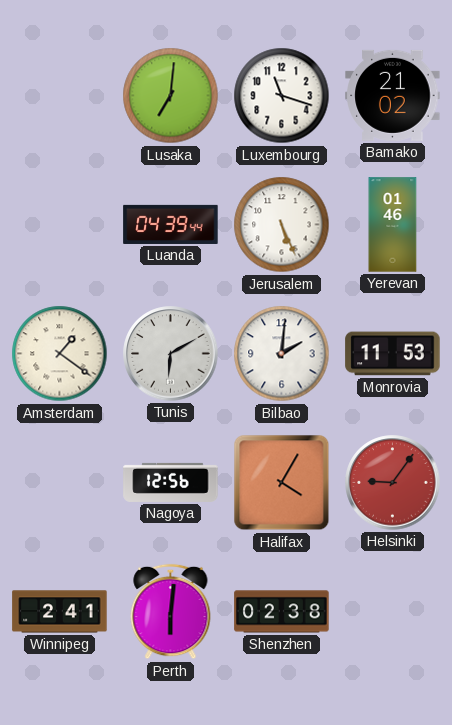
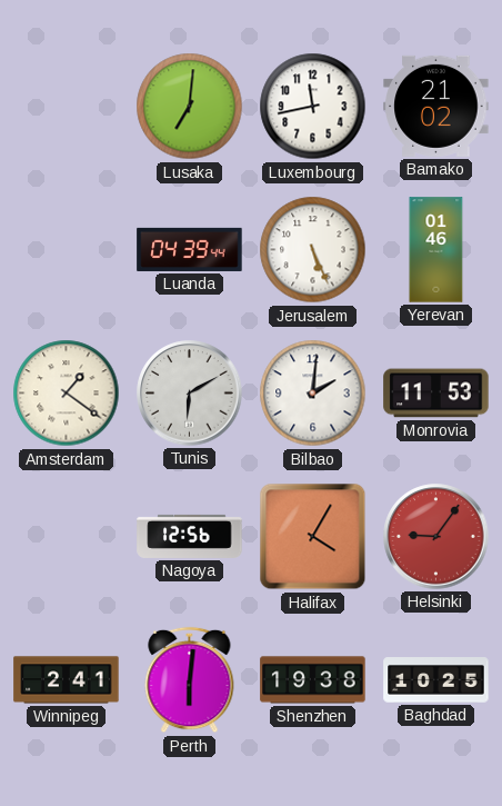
Luxembourg: 11:18 -> 11:43
Shenzhen: 02:38 -> 19:38
Baghdad: none -> 10:25
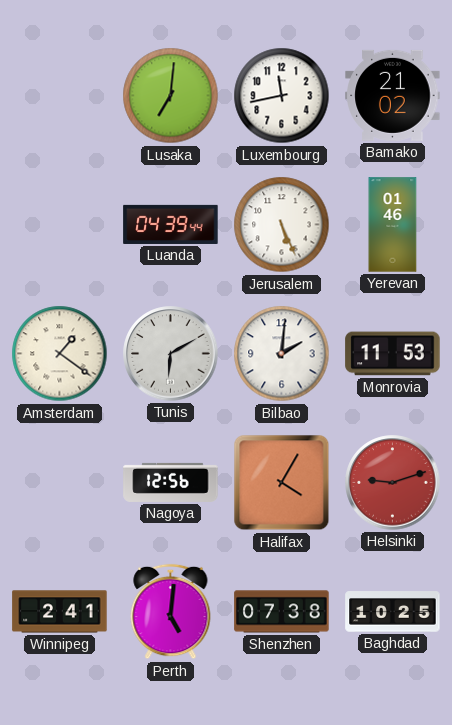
Helsinki: 9:06 -> 9:12
Perth: 6:01 -> 5:01
Shenzhen: 19:38 -> 07:38
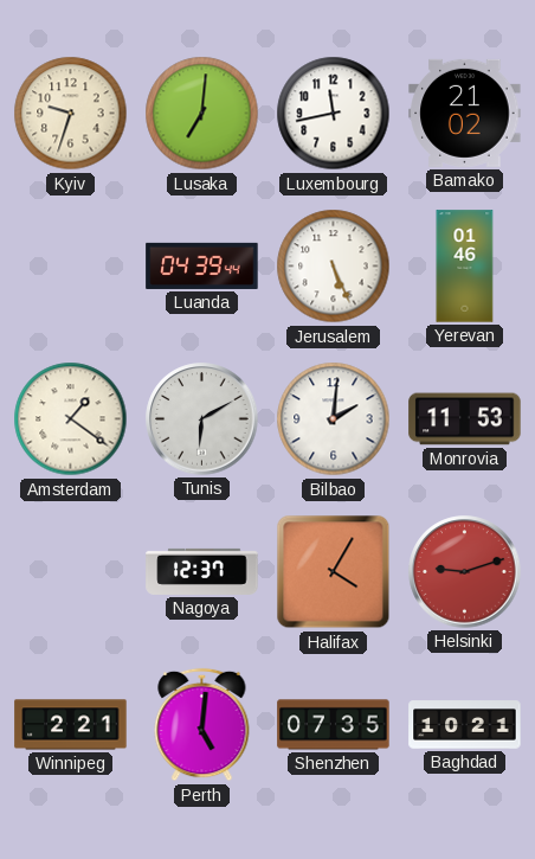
Kyiv: none -> 9:33
Nagoya: 12:56 -> 12:37
Winnipeg: 2:41 -> 2:21
Shenzhen: 07:38 -> 07:35
Baghdad: 10:25 -> 10:21
